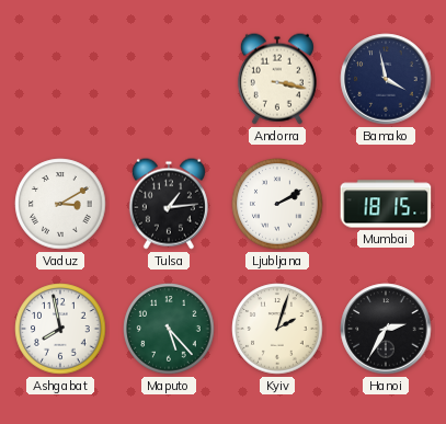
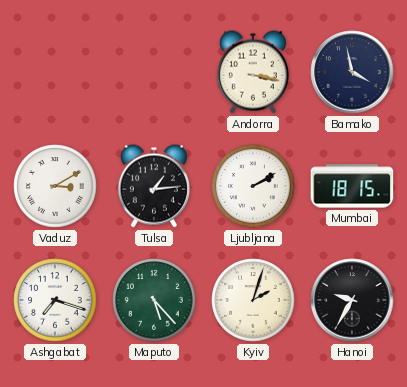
Ashgabat: 7:58 -> 7:18
Hanoi: 2:35 -> 9:35
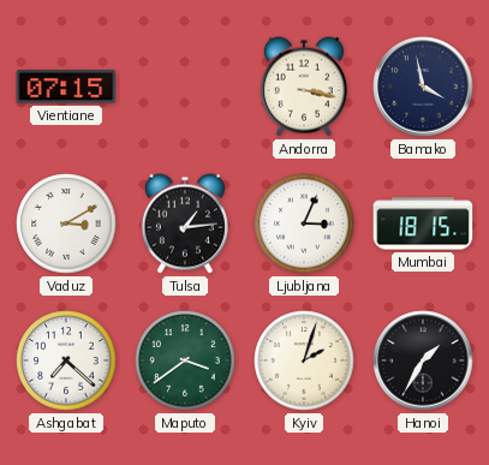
Vientiane: none -> 07:15
Ljubljana: 2:10 -> 3:04
Ashgabat: 7:18 -> 7:22
Maputo: 5:23 -> 3:39
Hanoi: 9:35 -> 1:35
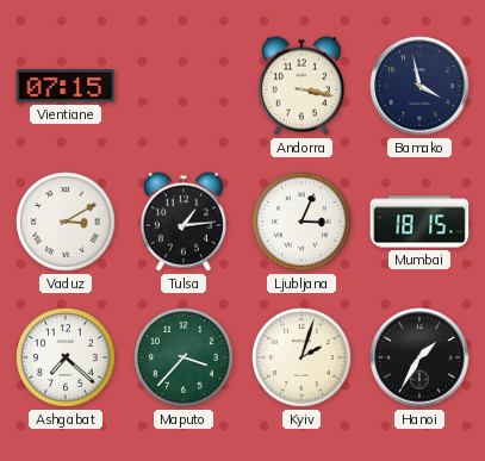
Maputo: 3:39 -> 3:37
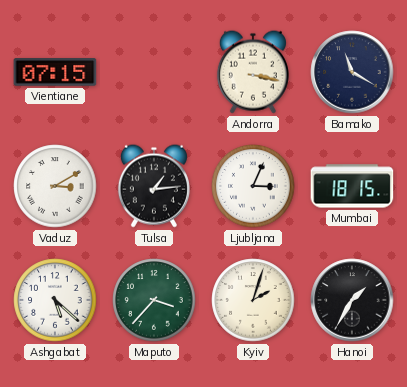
Bamako: 3:58 -> 11:20
Ashgabat: 7:22 -> 5:22
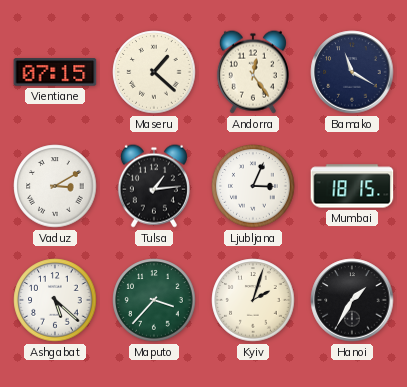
Maseru: none -> 1:22
Andorra: 3:17 -> 12:24
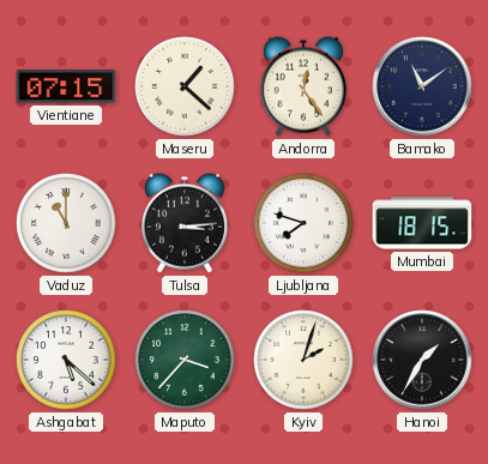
Bamako: 11:20 -> 11:09
Vaduz: 3:10 -> 11:00
Tulsa: 1:14 -> 3:14
Ljubljana: 3:04 -> 7:48
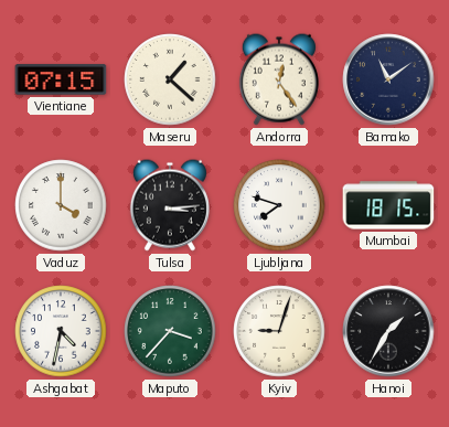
Vaduz: 11:00 -> 4:00
Ashgabat: 5:22 -> 4:32
Kyiv: 2:03 -> 9:03
